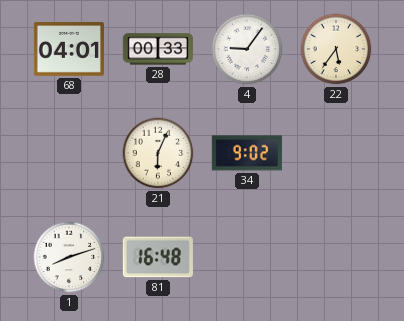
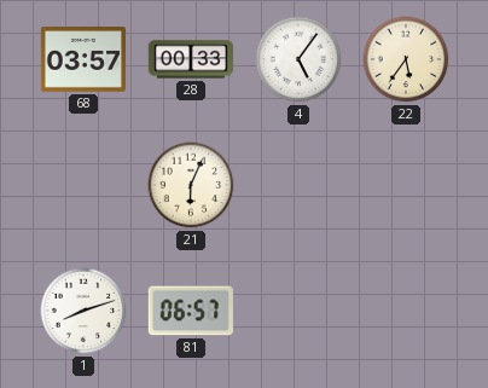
68: 04:01 -> 03:57
4: 9:06 -> 5:06
34: 9:02 -> none
81: 16:48 -> 06:57
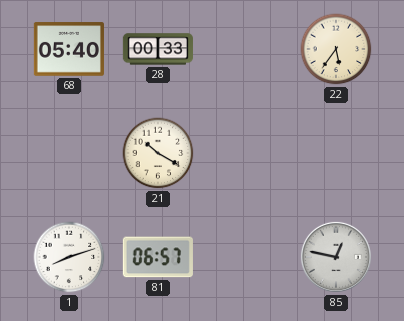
68: 03:57 -> 05:40
4: 5:06 -> none
21: 6:04 -> 10:20
85: none -> 12:47
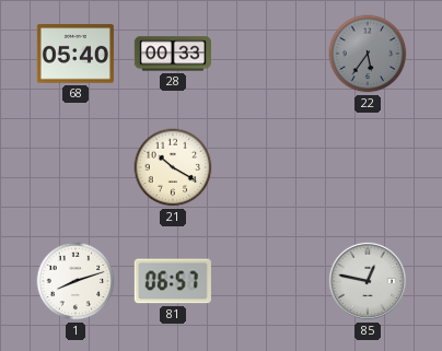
22 dial: cream -> grey
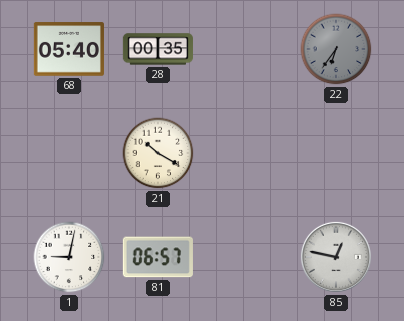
28: 00:33 -> 00:35
22: 5:36 -> 6:36
1: 8:12 -> 9:02
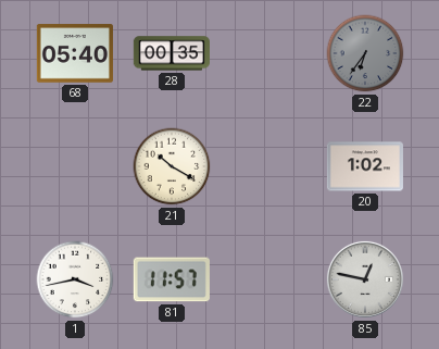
20: none -> 1:02
1: 9:02 -> 3:43
81: 06:57 -> 11:57
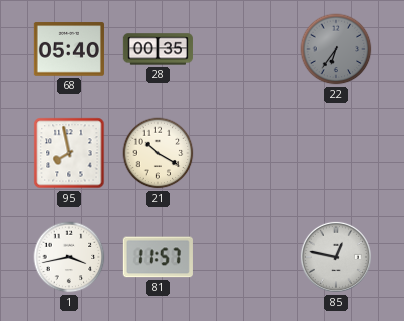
95: none -> 7:58
20: 1:02 -> none
